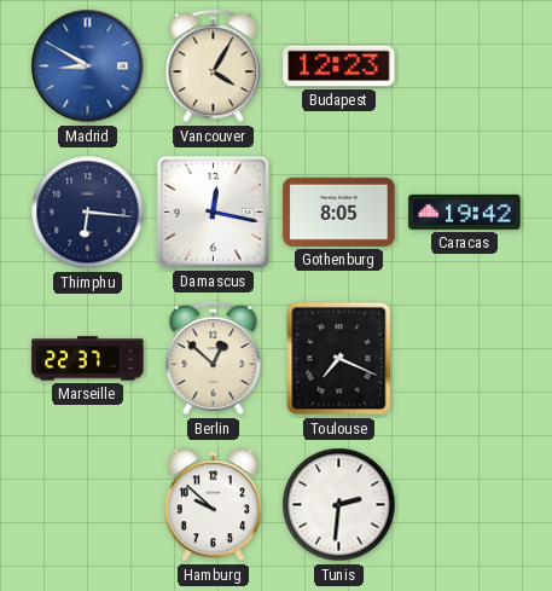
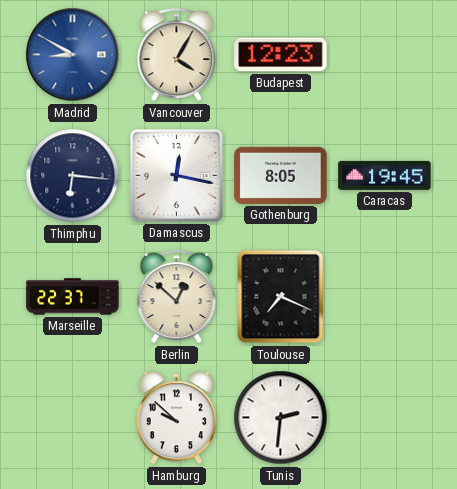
Caracas: 19:42 -> 19:45
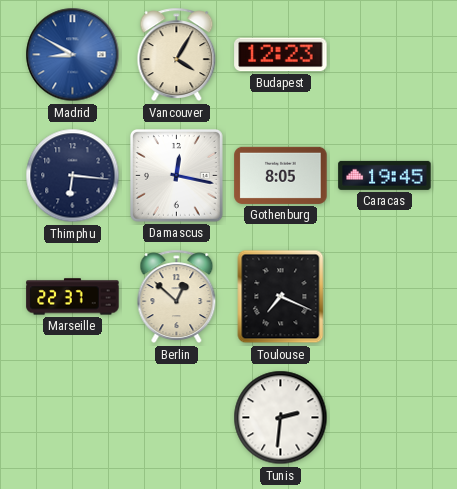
Hamburg: 9:52 -> none
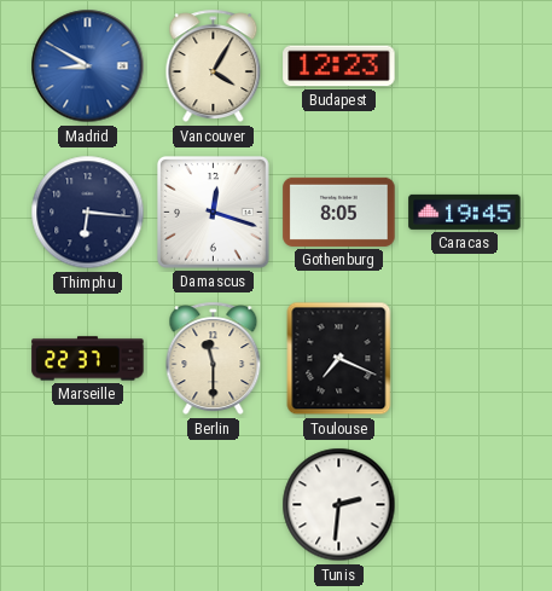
Damascus: 12:17 -> 12:18
Berlin: 12:52 -> 11:30
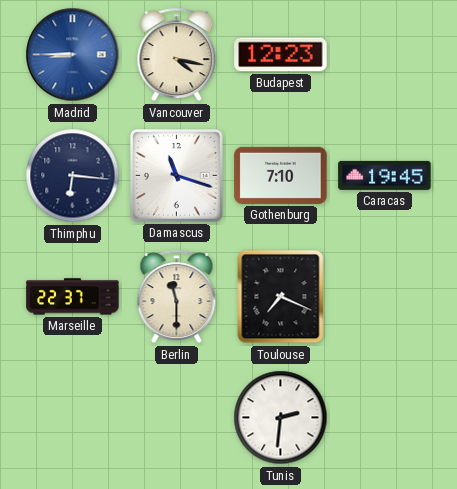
Madrid: 8:50 -> 8:45
Vancouver: 4:05 -> 4:17
Damascus: 12:18 -> 11:18
Gothenburg: 8:05 -> 7:10
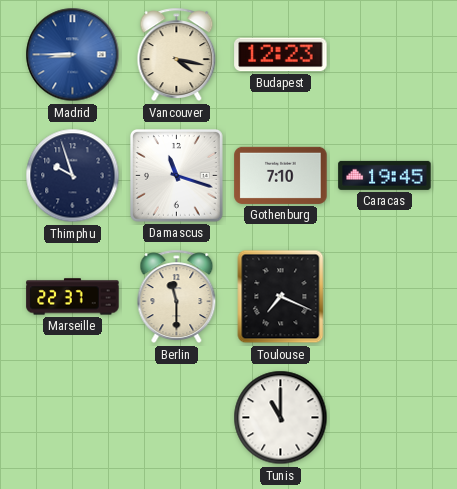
Thimphu: 6:16 -> 9:57
Tunis: 2:31 -> 11:00
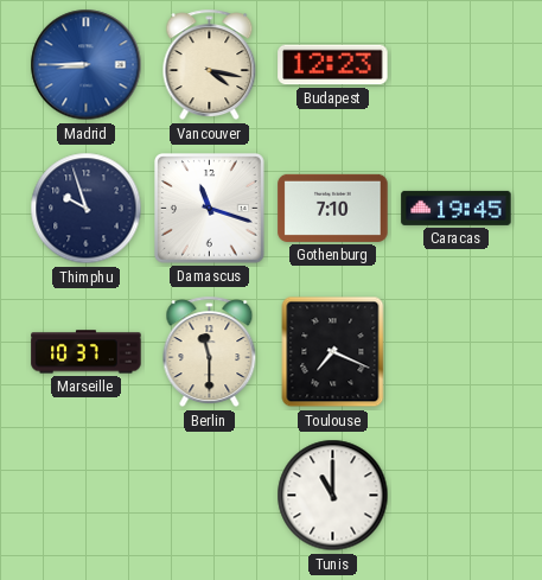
Marseille: 22:37 -> 10:37
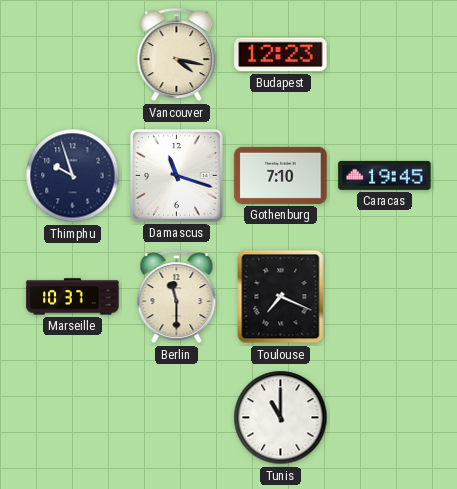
Madrid: 8:45 -> none
